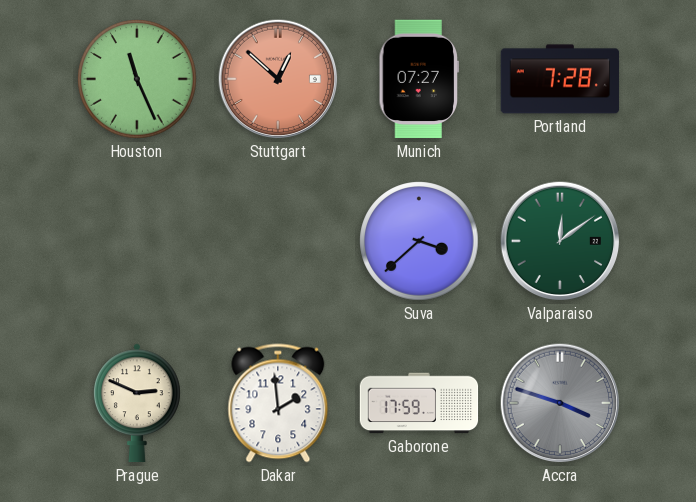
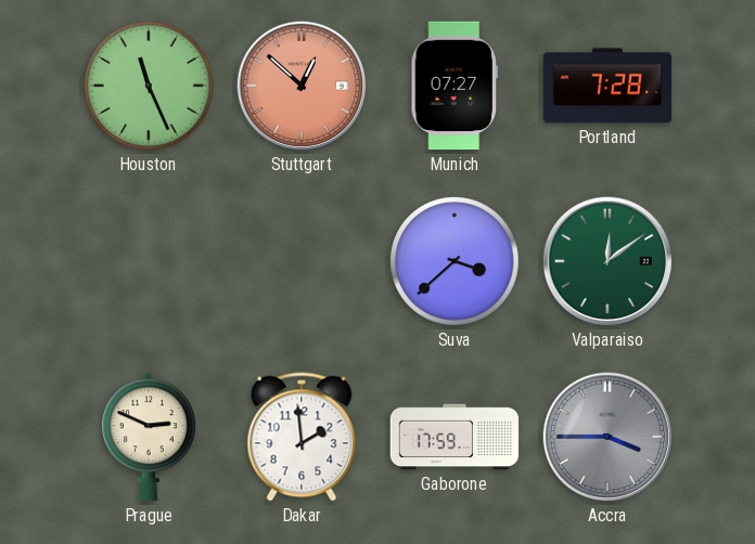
Accra: 3:48 -> 3:45
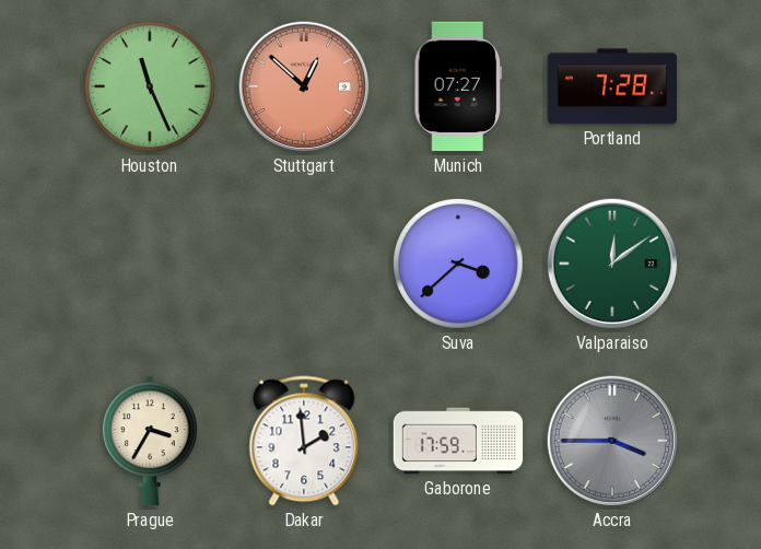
Prague: 2:49 -> 3:35
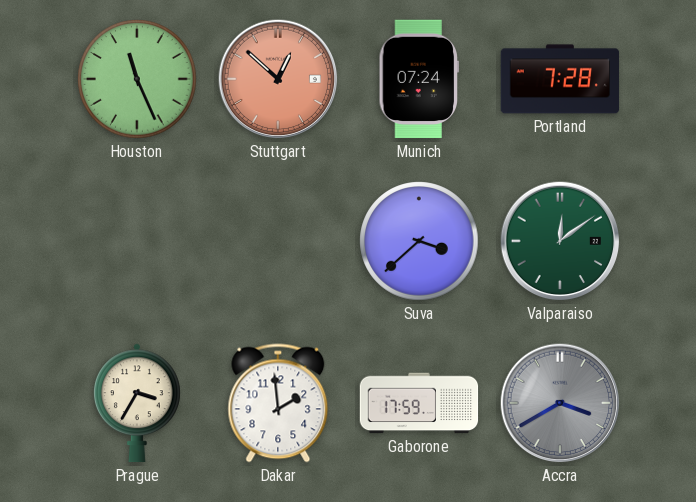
Munich: 07:27 -> 07:24
Accra: 3:45 -> 3:40
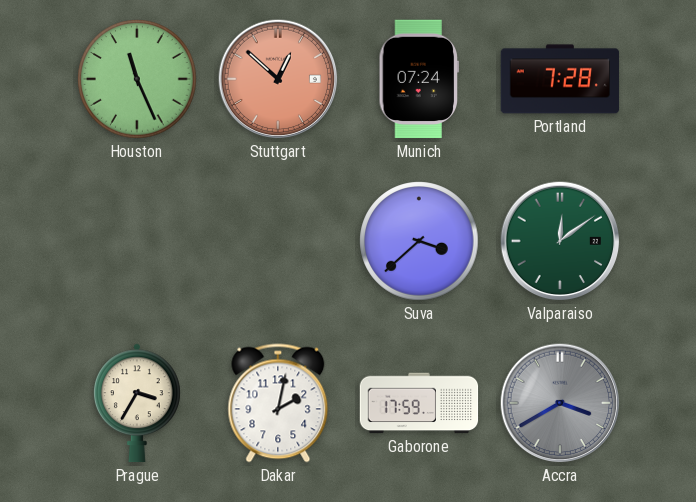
Dakar: 1:59 -> 2:02
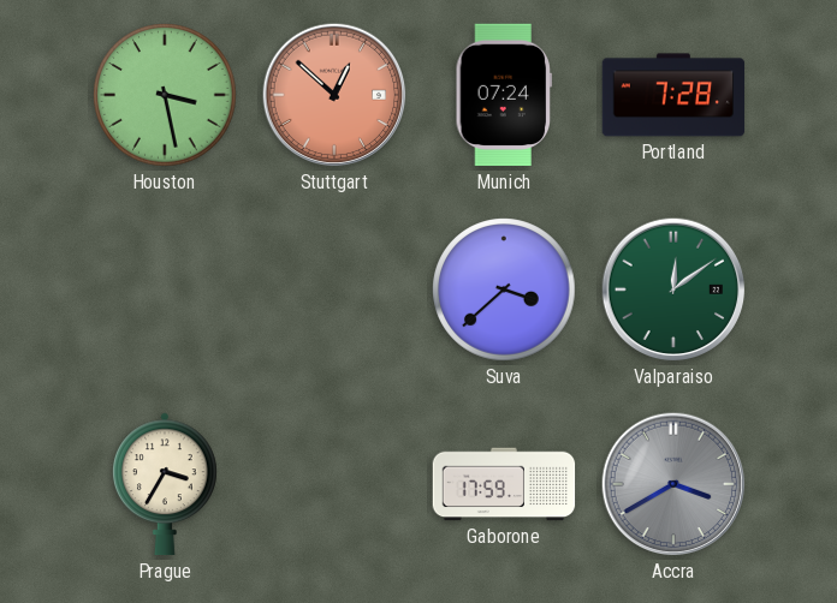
Houston: 11:26 -> 3:28
Dakar: 2:02 -> none
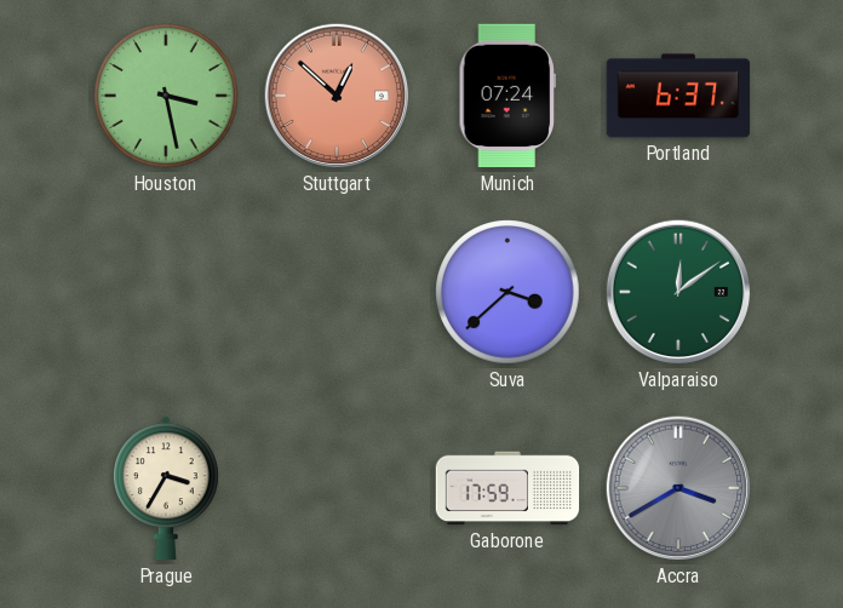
Portland: 7:28 -> 6:37
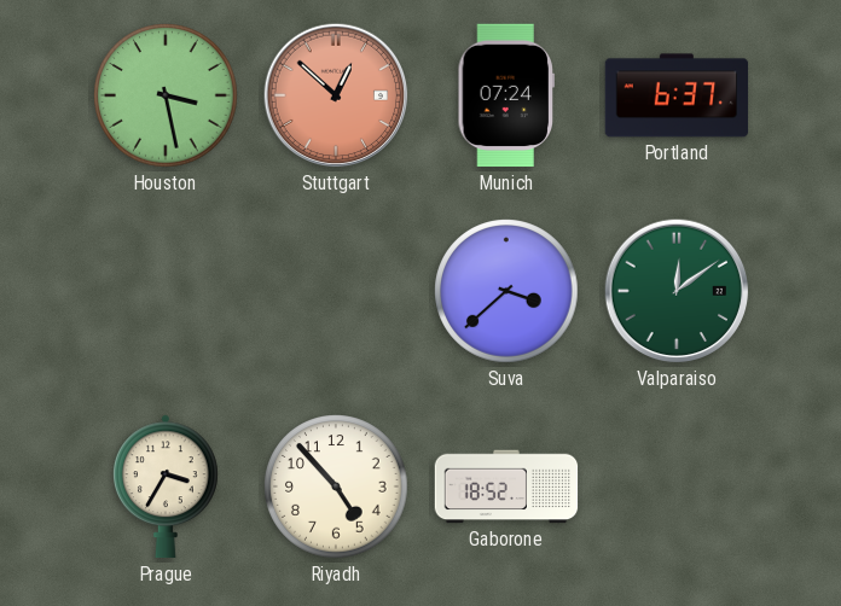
Riyadh: none -> 4:53
Gaborone: 17:59 -> 18:52
Accra: 3:40 -> none
